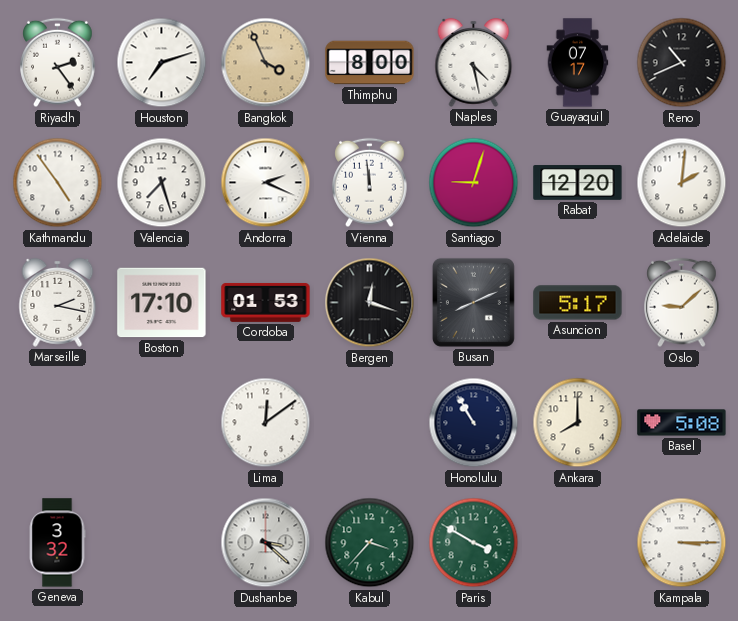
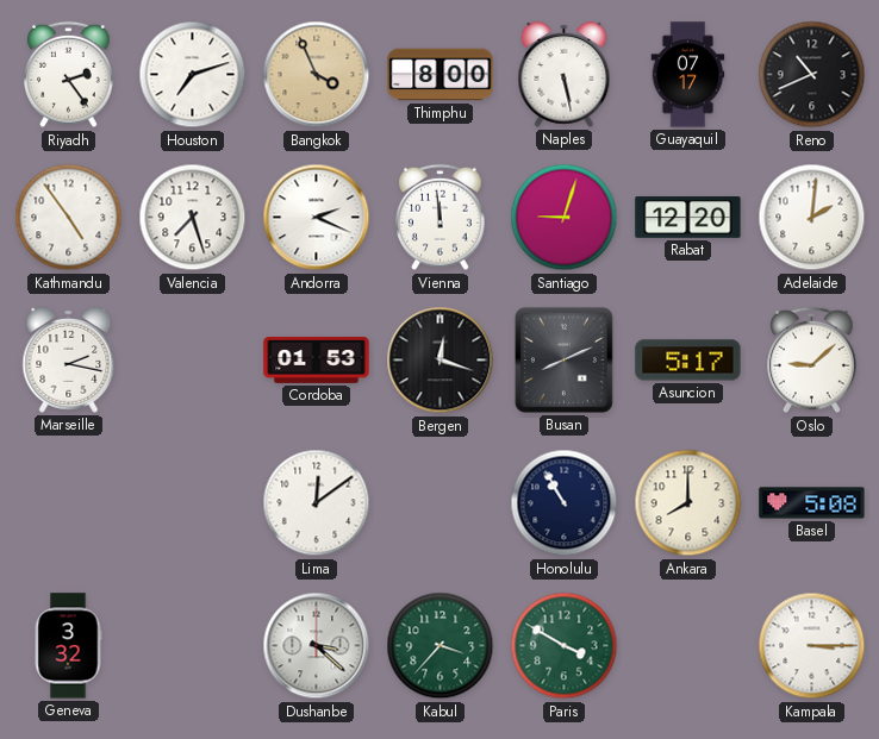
Naples: 4:28 -> 5:28
Boston: 17:10 -> none
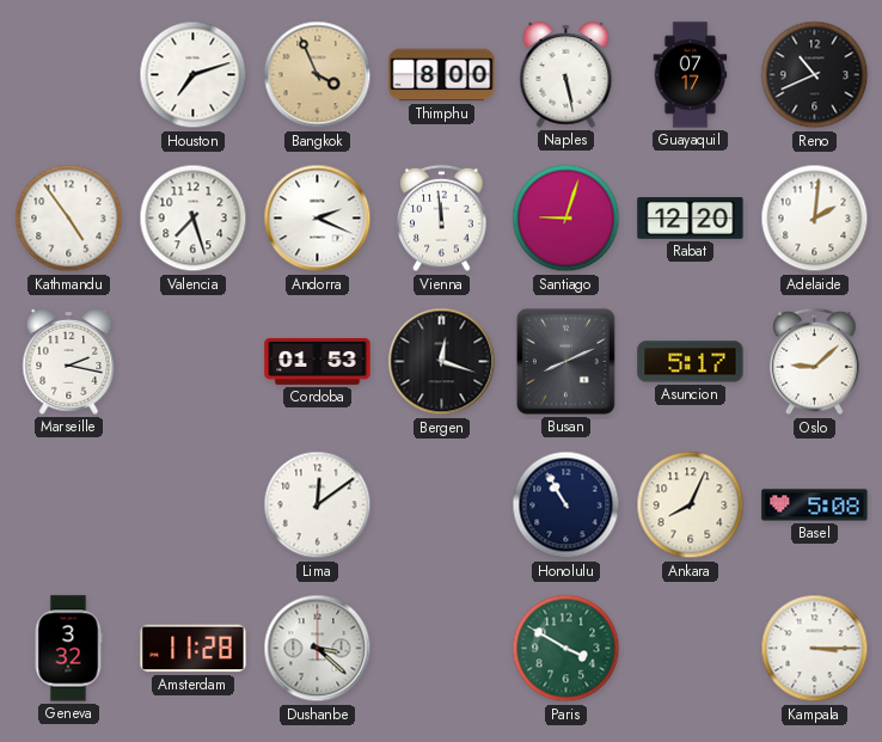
Riyadh: 2:24 -> none
Ankara: 8:00 -> 8:04
Amsterdam: none -> 11:28
Kabul: 3:37 -> none
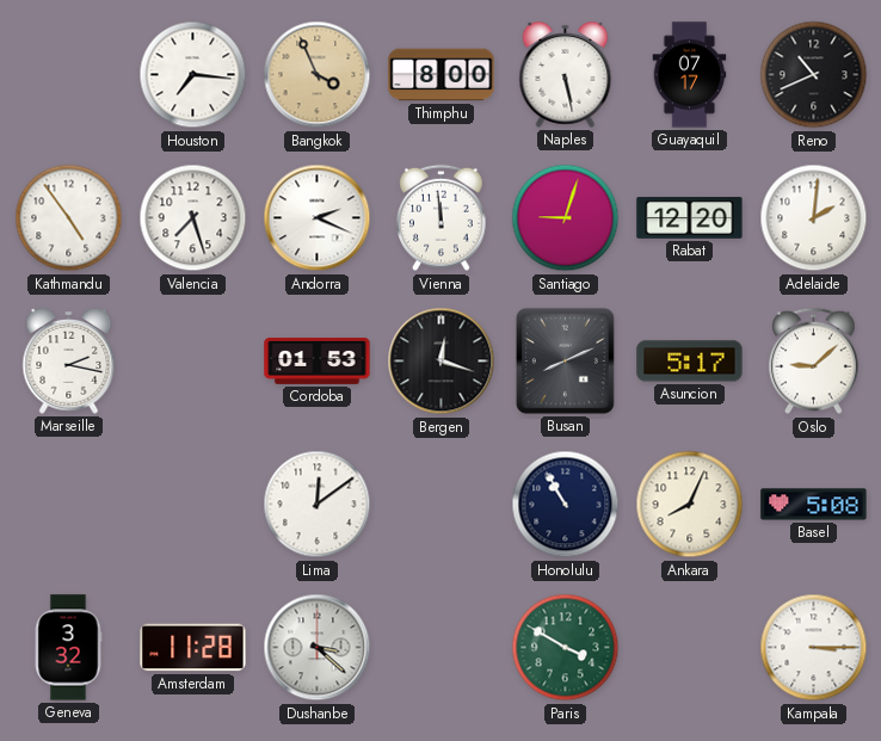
Houston: 7:12 -> 7:16
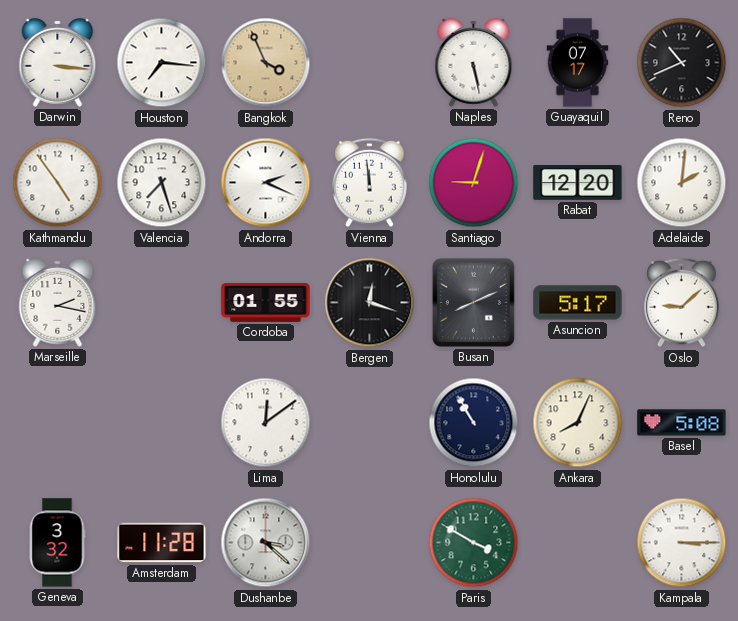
Darwin: none -> 3:16
Thimphu: 8:00 -> none
Cordoba: 01:53 -> 01:55
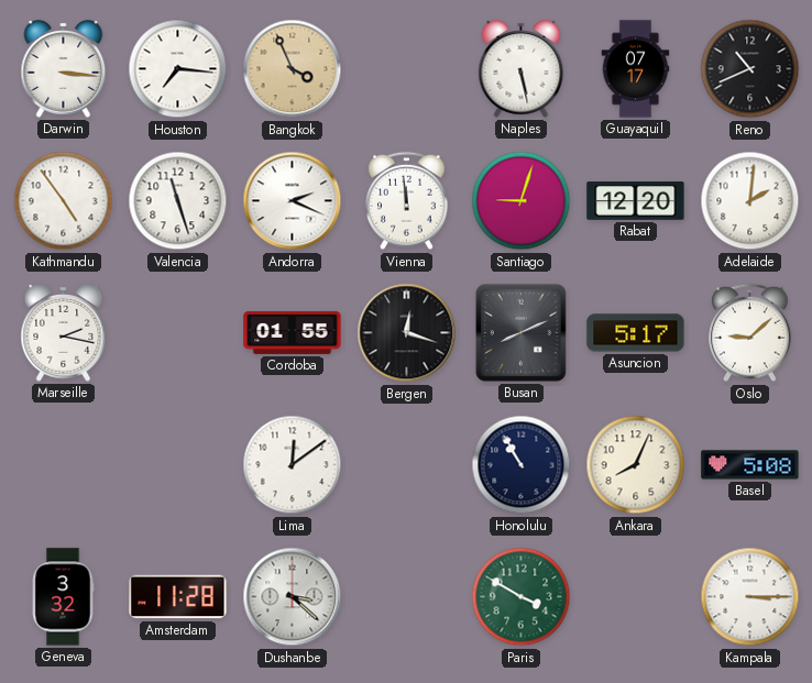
Valencia: 7:27 -> 11:27
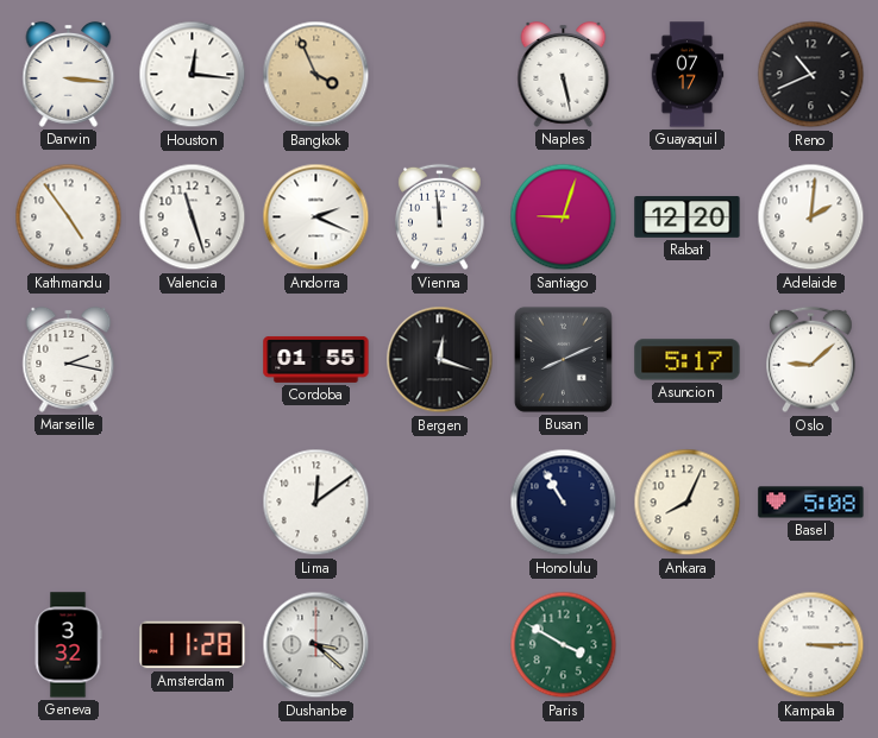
Houston: 7:16 -> 12:16
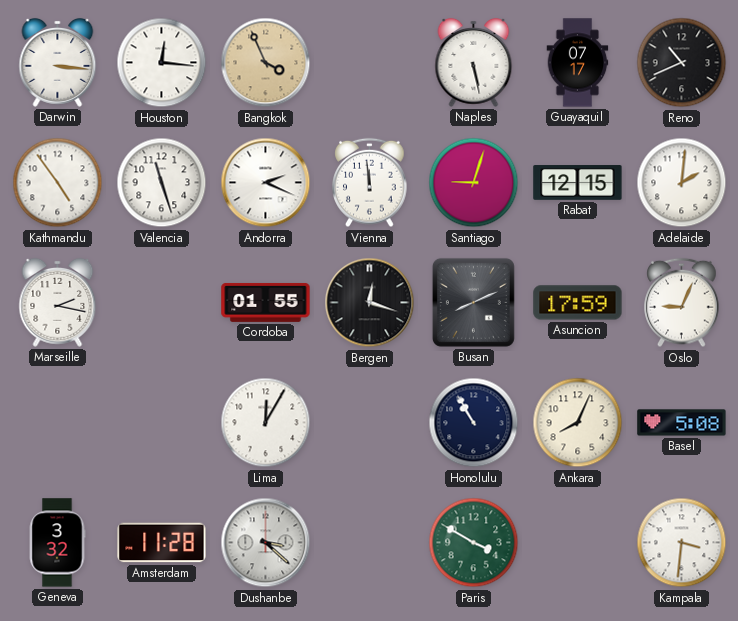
Rabat: 12:20 -> 12:15
Asuncion: 5:17 -> 17:59
Oslo: 9:08 -> 9:04
Lima: 12:09 -> 12:05
Kampala: 3:15 -> 3:31
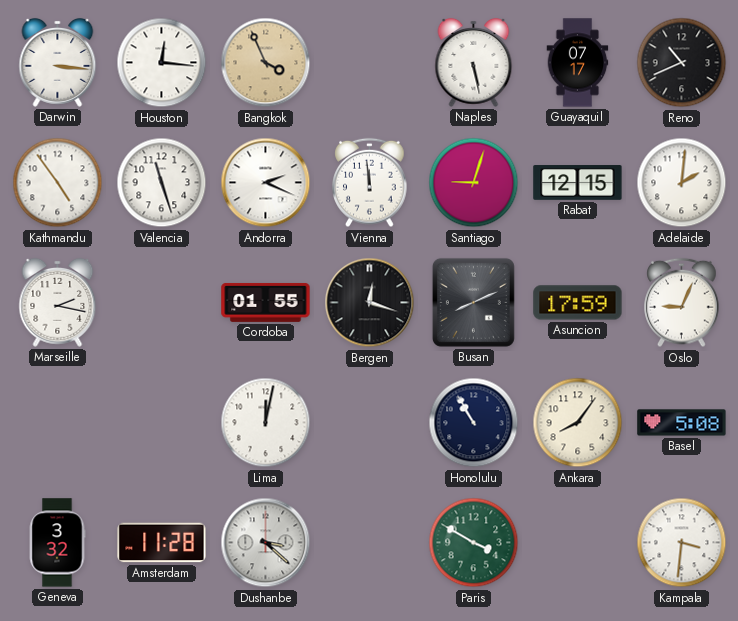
Lima: 12:05 -> 12:02
Ankara: 8:04 -> 8:06
